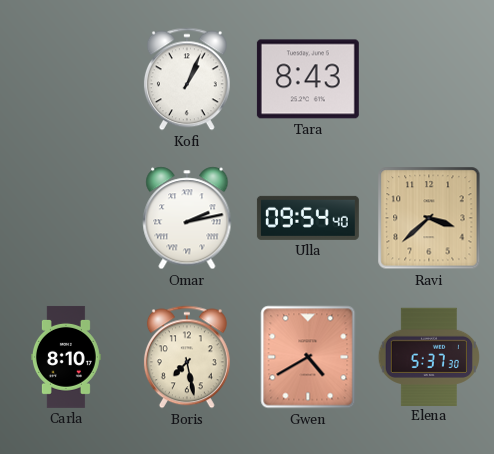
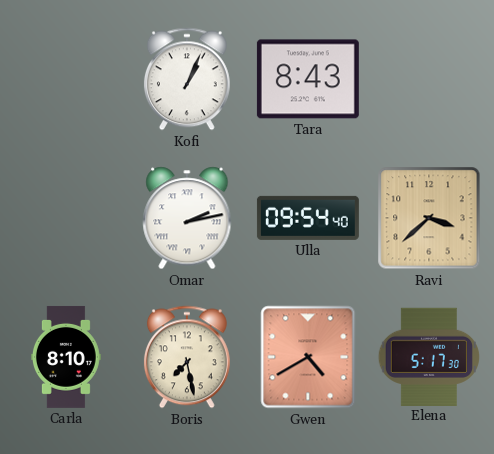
Elena: 5:37 -> 5:17
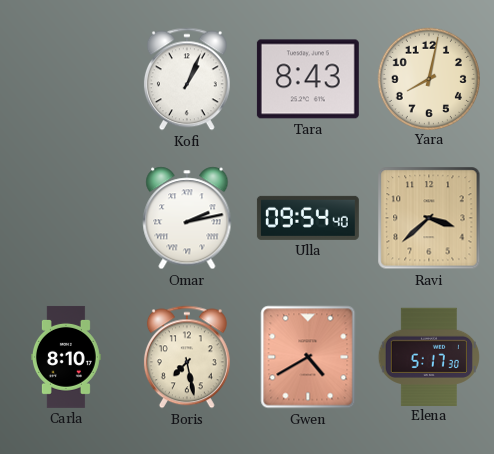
Yara: none -> 8:02
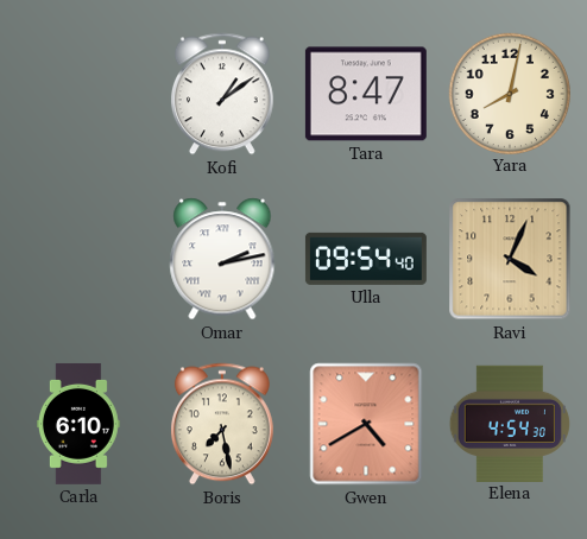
Kofi: 1:04 -> 1:09
Tara: 8:43 -> 8:47
Ravi: 3:38 -> 4:04
Carla: 8:10 -> 6:10
Elena: 5:17 -> 4:54
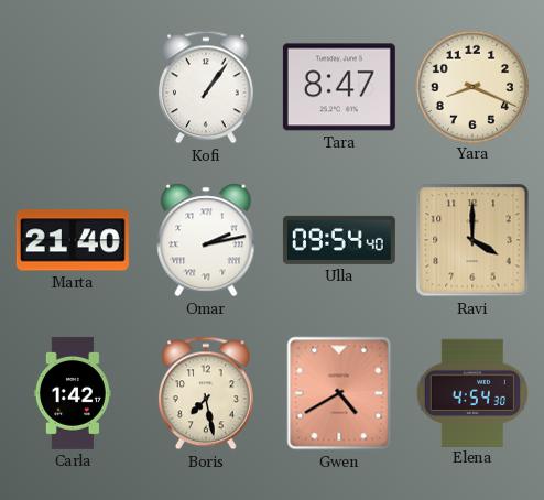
Kofi: 1:09 -> 1:06
Yara: 8:02 -> 8:19
Marta: none -> 21:40
Ravi: 4:04 -> 4:00
Carla: 6:10 -> 1:42
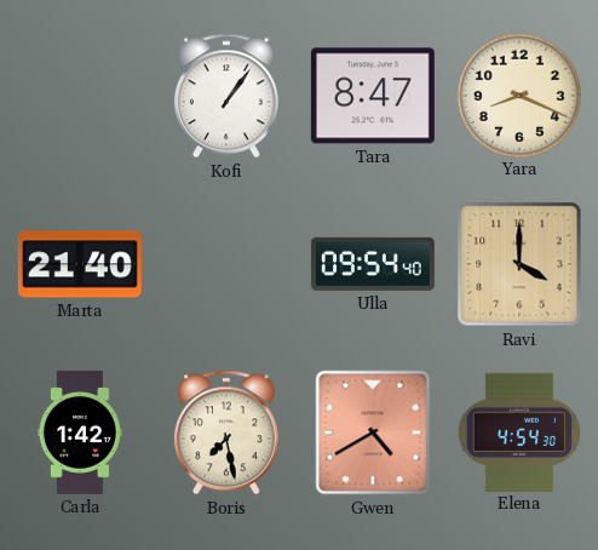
Omar: 2:13 -> none
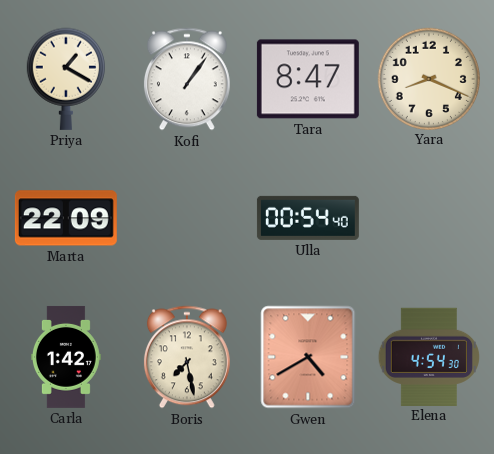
Priya: none -> 1:20
Marta: 21:40 -> 22:09
Ulla: 09:54 -> 00:54
Ravi: 4:00 -> none
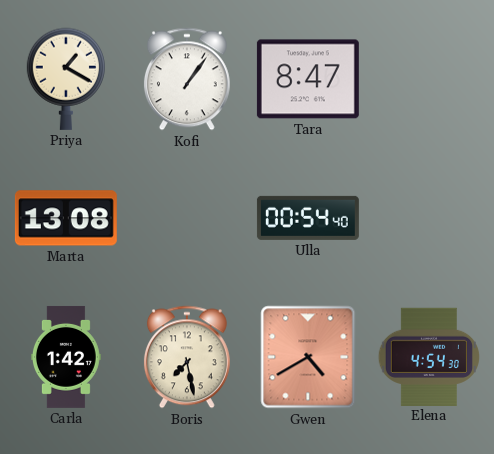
Yara: 8:19 -> none
Marta: 22:09 -> 13:08
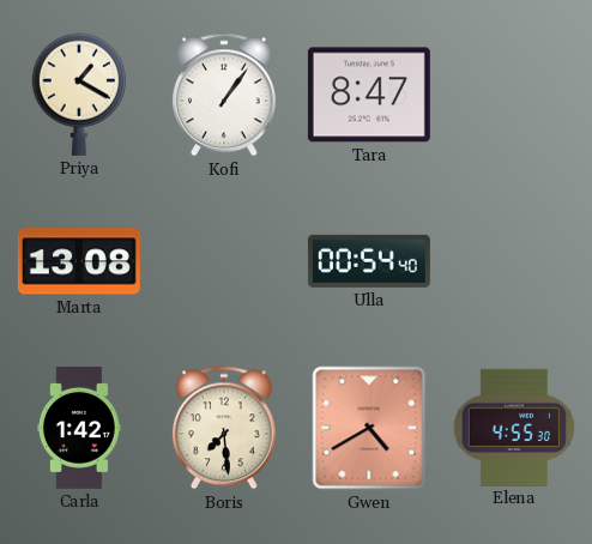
Boris: 7:28 -> 7:29
Elena: 4:54 -> 4:55
